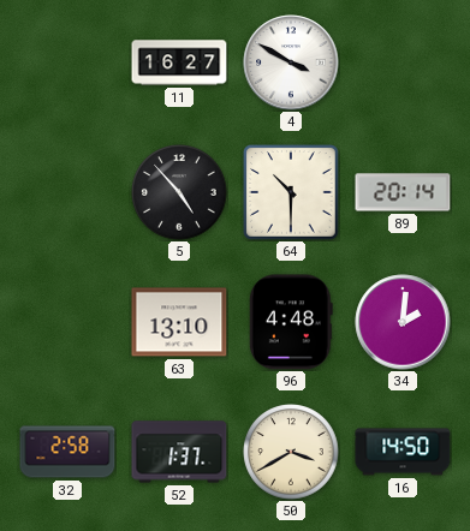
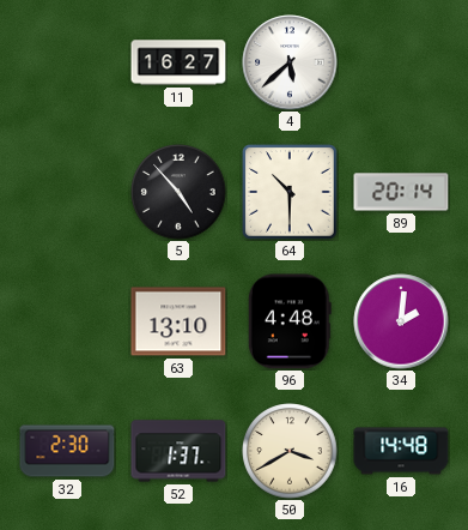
4: 3:50 -> 5:38
32: 2:58 -> 2:30
16: 14:50 -> 14:48
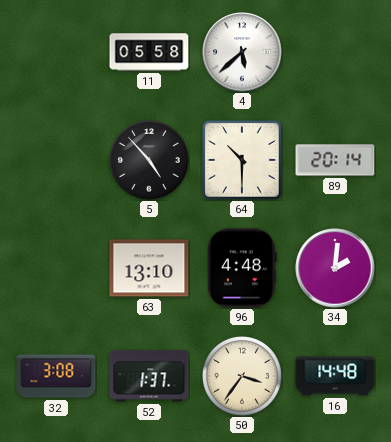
11: 16:27 -> 05:58
32: 2:30 -> 3:08
50: 3:40 -> 3:36
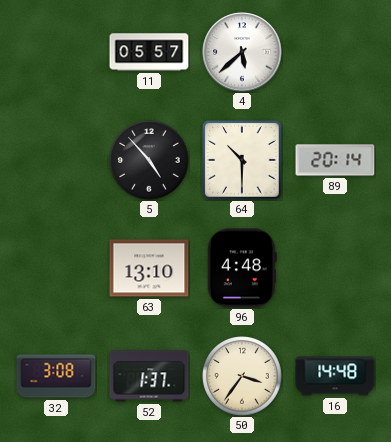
11: 05:58 -> 05:57
34: 2:01 -> none
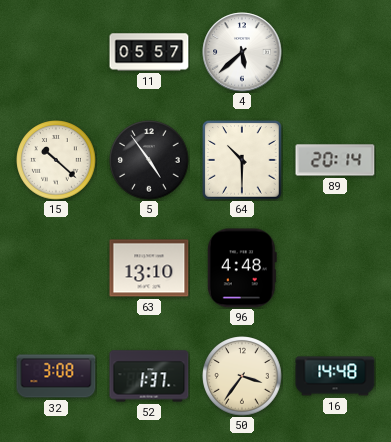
15: none -> 10:22
5: 4:53 -> 4:54
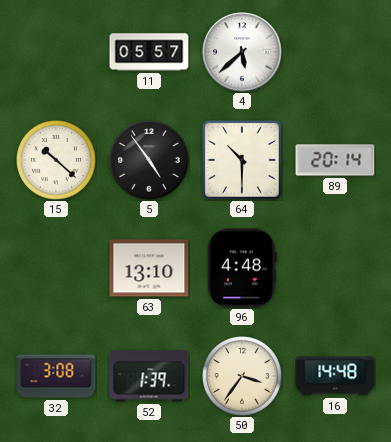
52: 1:37 -> 1:39
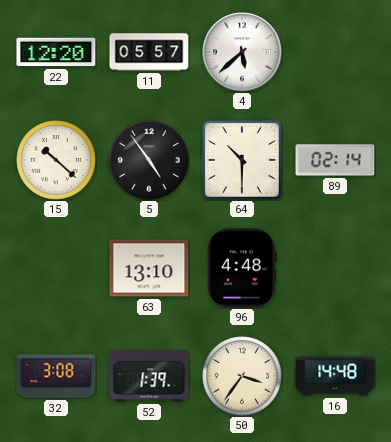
22: none -> 12:20
89: 20:14 -> 02:14
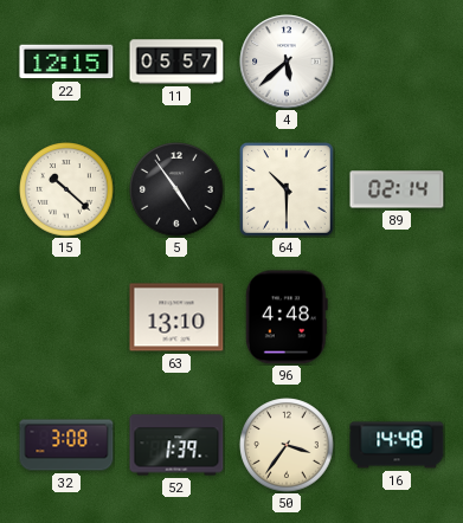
22: 12:20 -> 12:15
